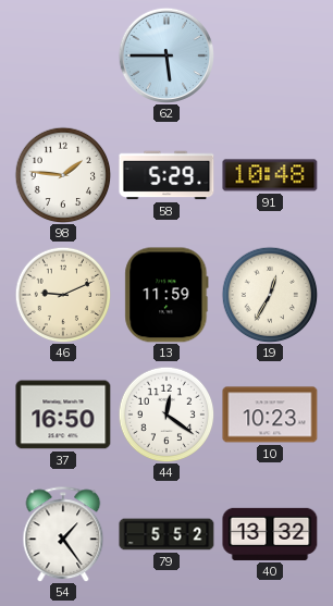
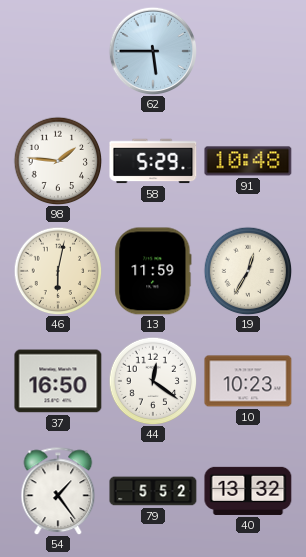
46: 9:11 -> 6:02
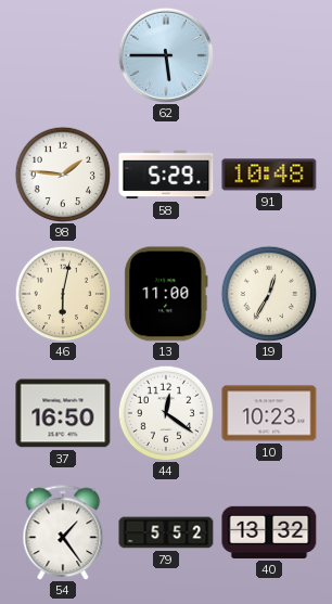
13: 11:59 -> 11:00
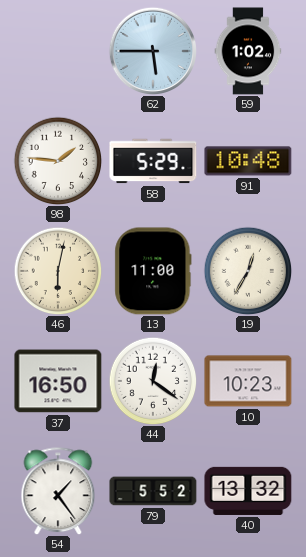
59: none -> 1:02
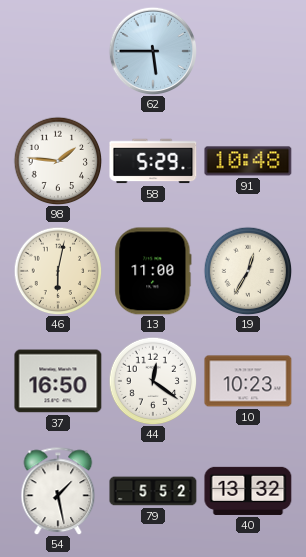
59: 1:02 -> none
54: 1:24 -> 1:28
